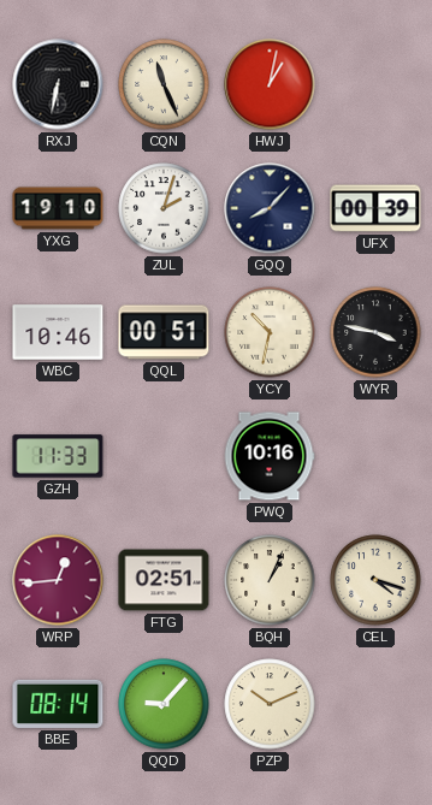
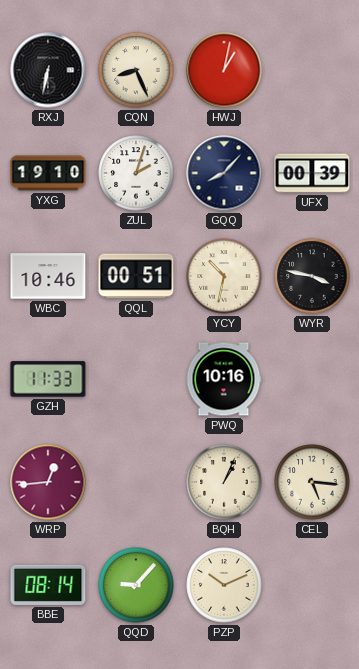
CQN: 11:26 -> 8:26
FTG: 02:51 -> none
CEL: 4:18 -> 5:16
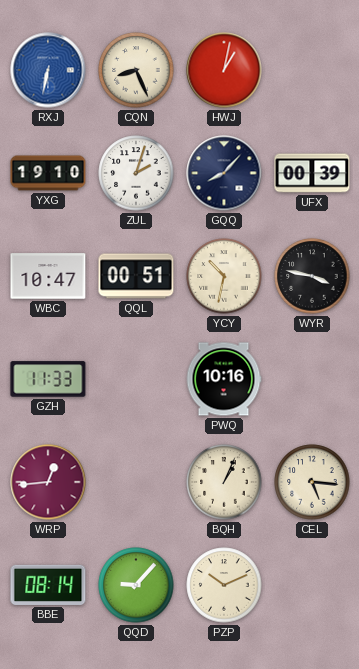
RXJ dial: black -> blue
WBC: 10:46 -> 10:47
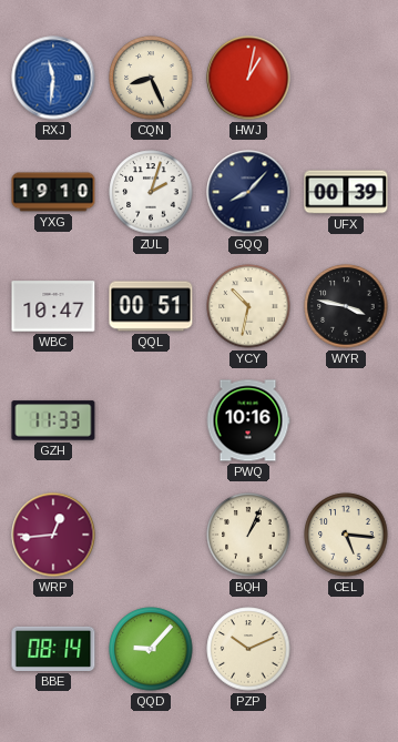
RXJ: 6:32 -> 11:31
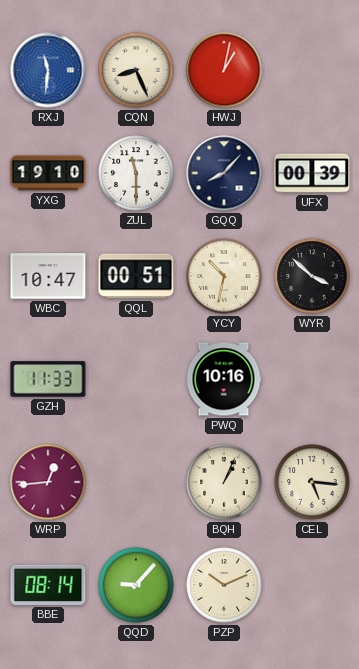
ZUL: 2:03 -> 11:30
WYR: 3:47 -> 3:52
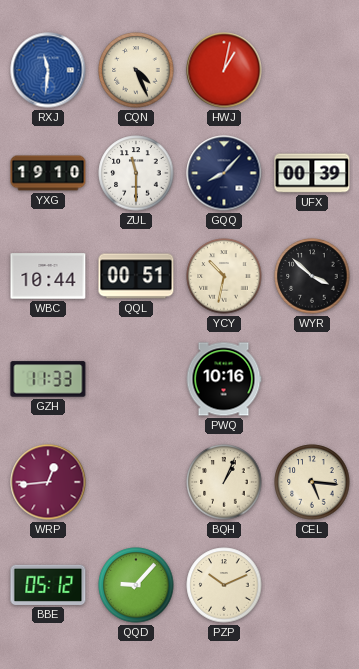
CQN: 8:26 -> 4:26
WBC: 10:47 -> 10:44
BBE: 08:14 -> 05:12
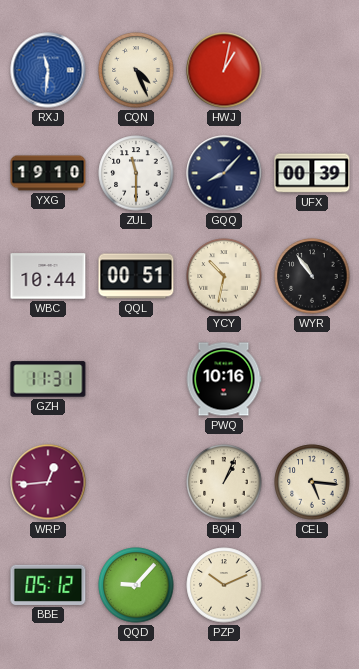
WYR: 3:52 -> 10:54
GZH: 11:33 -> 11:31
